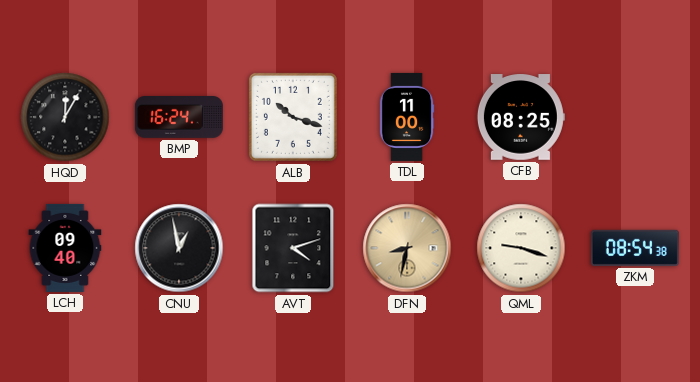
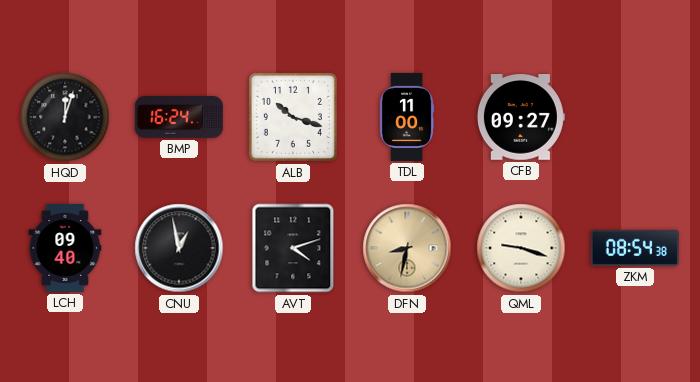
HQD: 12:05 -> 12:03
CFB: 08:25 -> 09:27
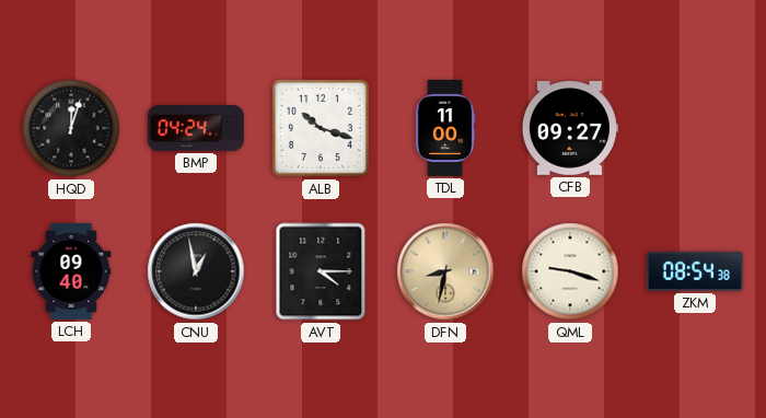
BMP: 16:24 -> 04:24
AVT: 4:12 -> 4:15
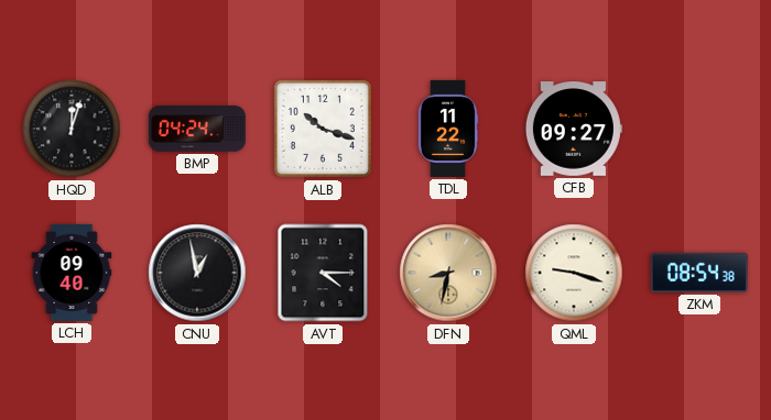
TDL: 11:00 -> 11:22
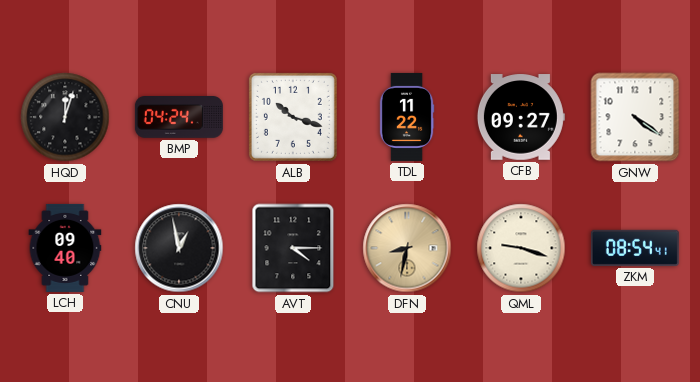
GNW: none -> 4:21
ZKM: 08:54:38 -> 08:54:41
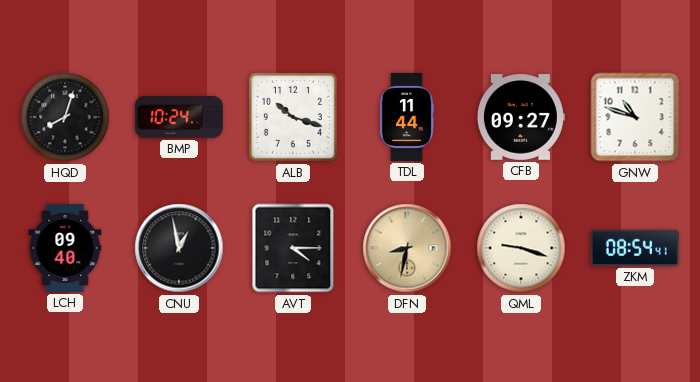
HQD: 12:03 -> 8:03
BMP: 04:24 -> 10:24
TDL: 11:22 -> 11:44
GNW: 4:21 -> 10:48
